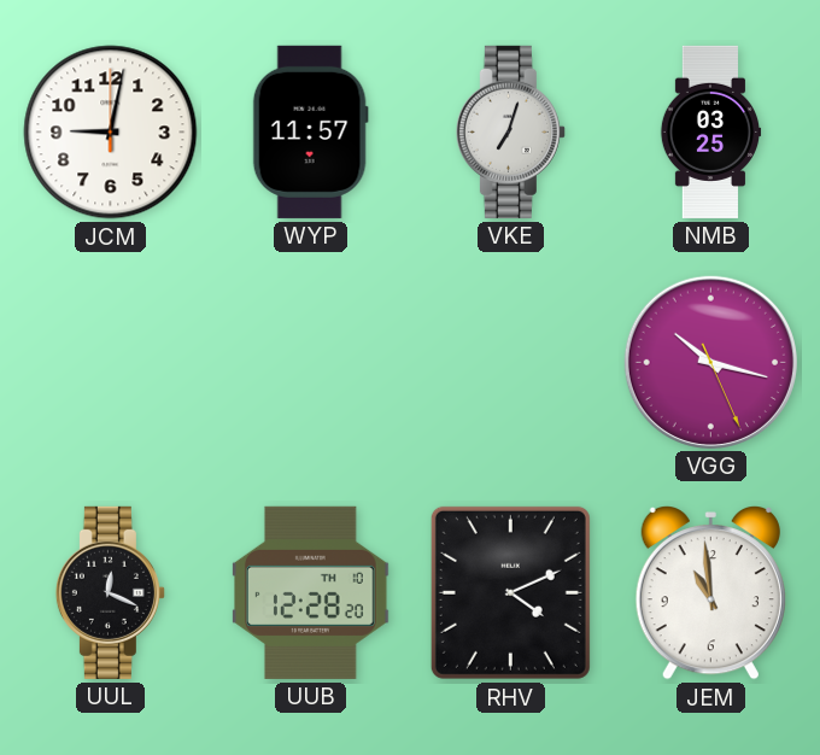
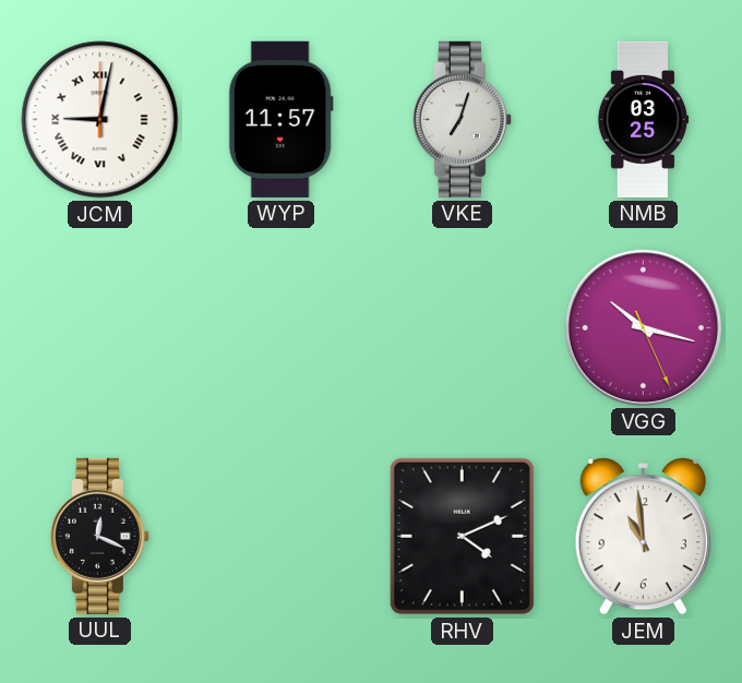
JCM numerals: Arabic -> Roman
UUB: 12:28 -> none
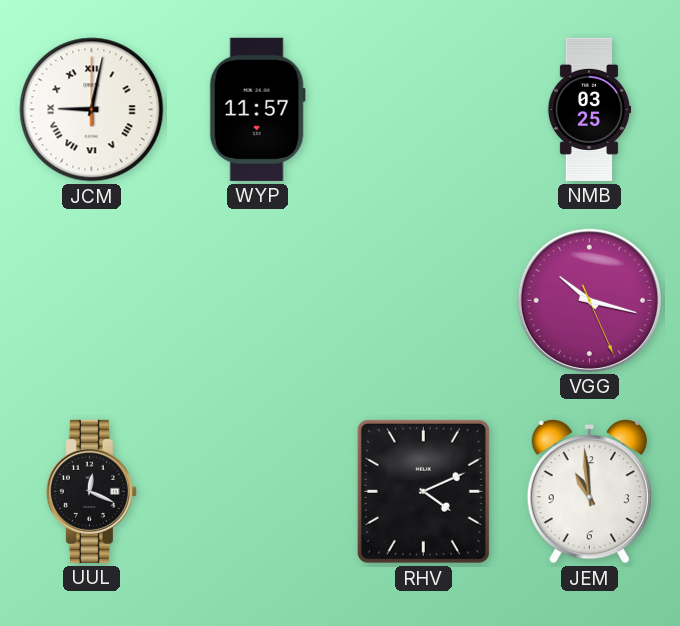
VKE: 7:03 -> none
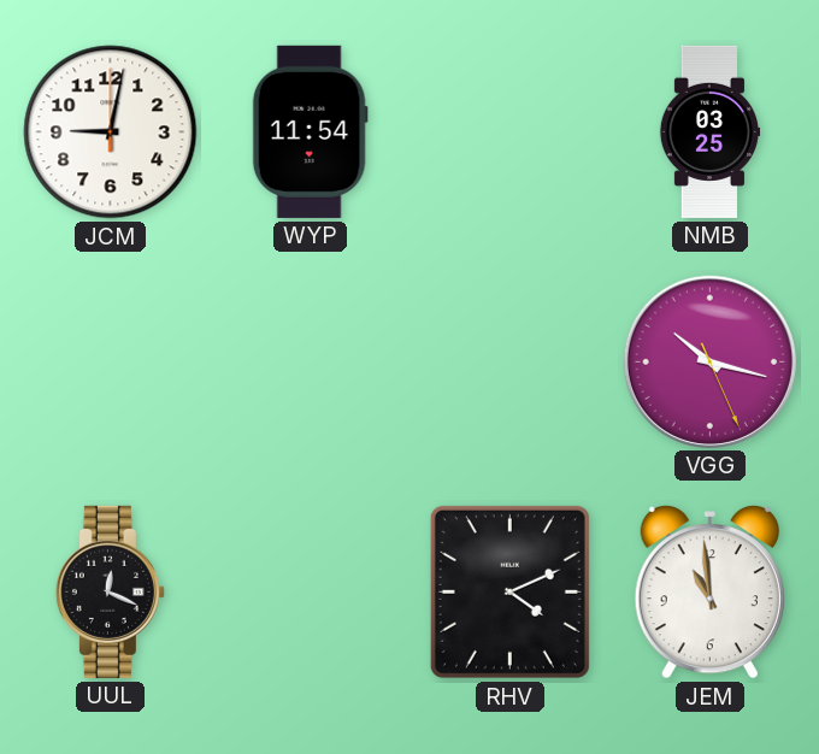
JCM numerals: Roman -> Arabic
WYP: 11:57 -> 11:54
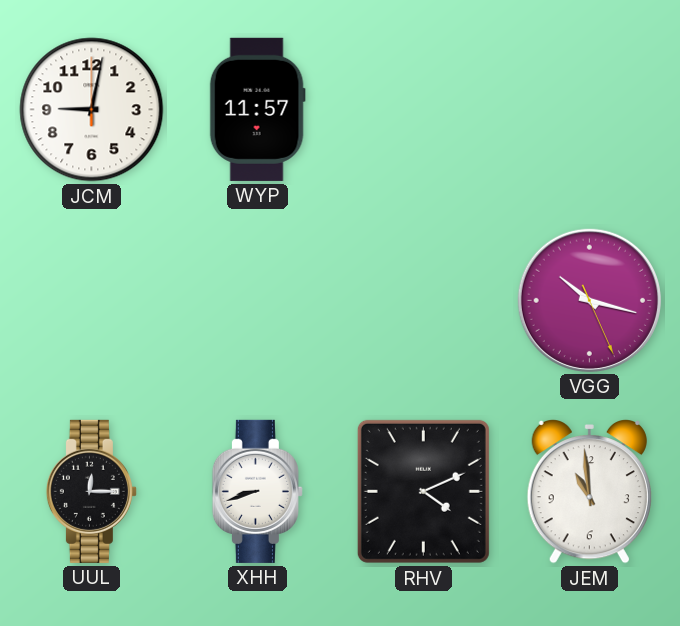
WYP: 11:54 -> 11:57
NMB: 03:25 -> none
UUL: 12:19 -> 12:15
XHH: none -> 8:42
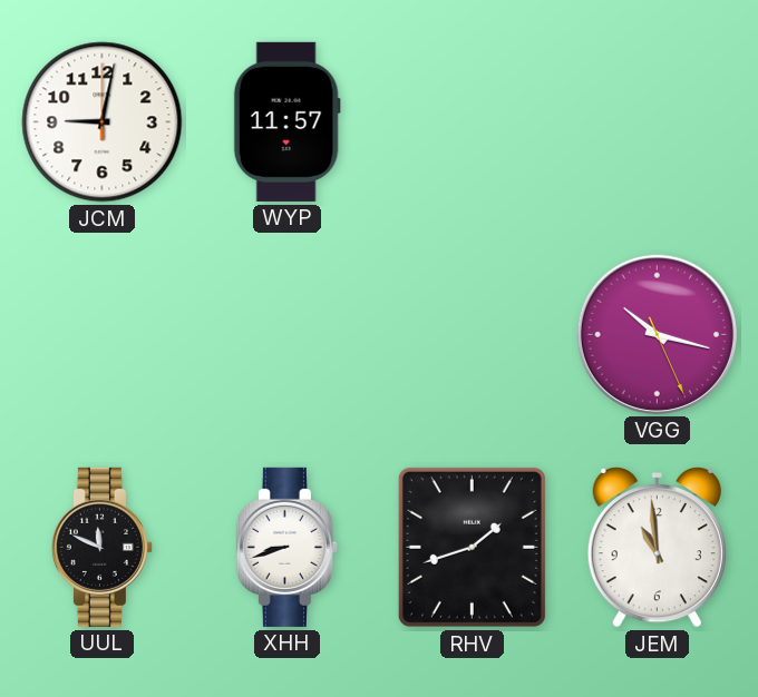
UUL: 12:15 -> 11:49
RHV: 4:11 -> 1:42
